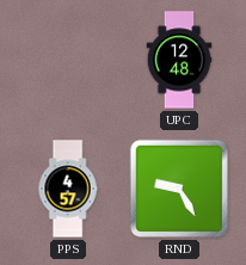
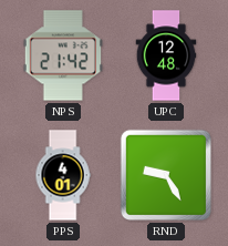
NPS: none -> 21:42
PPS: 4:57 -> 4:01
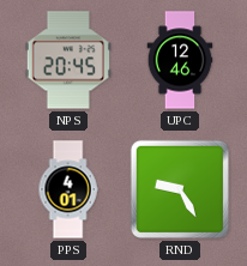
NPS: 21:42 -> 20:45
UPC: 12:48 -> 12:46
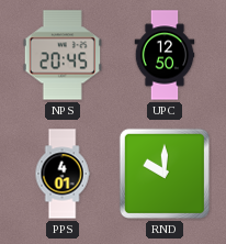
UPC: 12:46 -> 12:50
RND: 9:25 -> 10:00
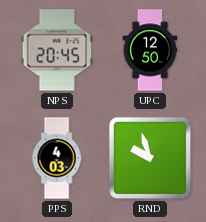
PPS: 4:01 -> 4:03
RND: 10:00 -> 9:57
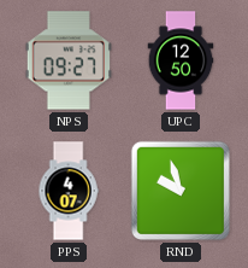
NPS: 20:45 -> 09:27
PPS: 4:03 -> 4:07
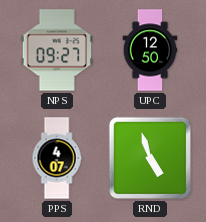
RND: 9:57 -> 4:57
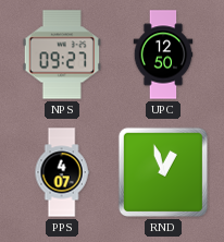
RND: 4:57 -> 12:57
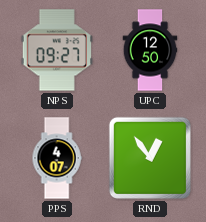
RND: 12:57 -> 12:54
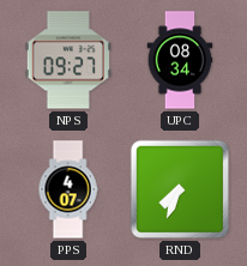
UPC: 12:50 -> 08:34
RND: 12:54 -> 7:34
